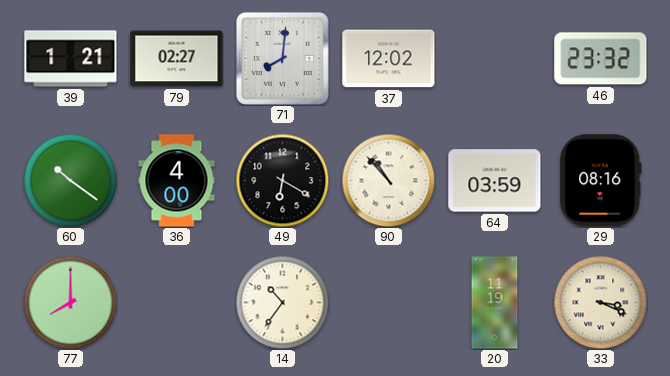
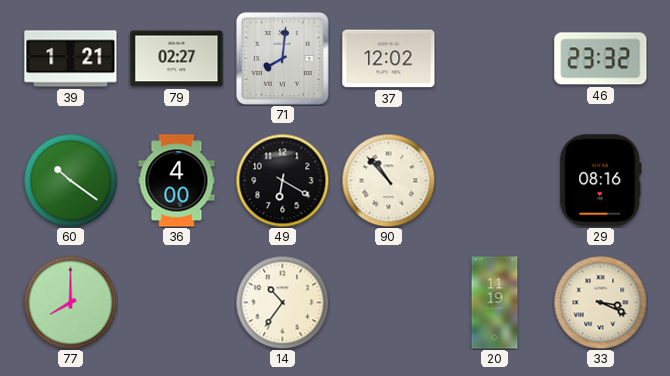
64: 03:59 -> none
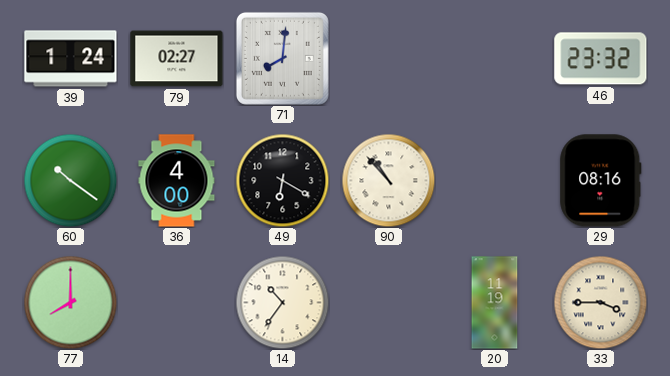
39: 1:21 -> 1:24
37: 12:02 -> none
33: 3:19 -> 3:45
